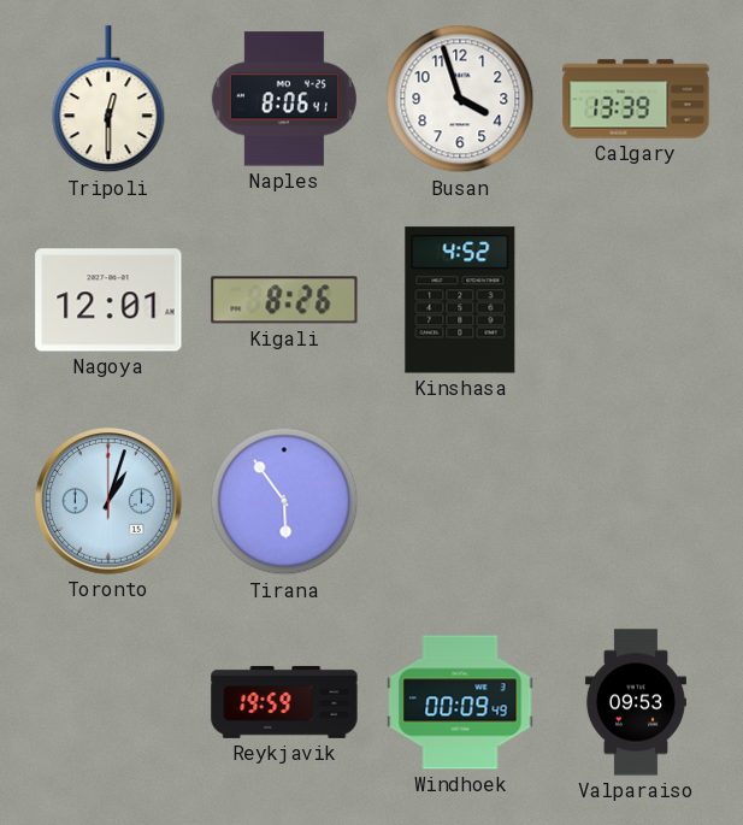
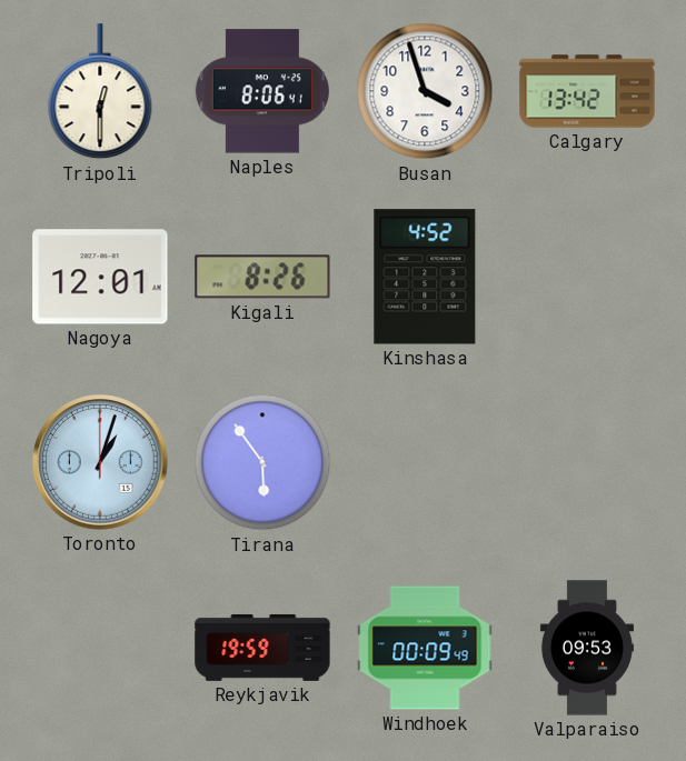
Calgary: 13:39 -> 13:42
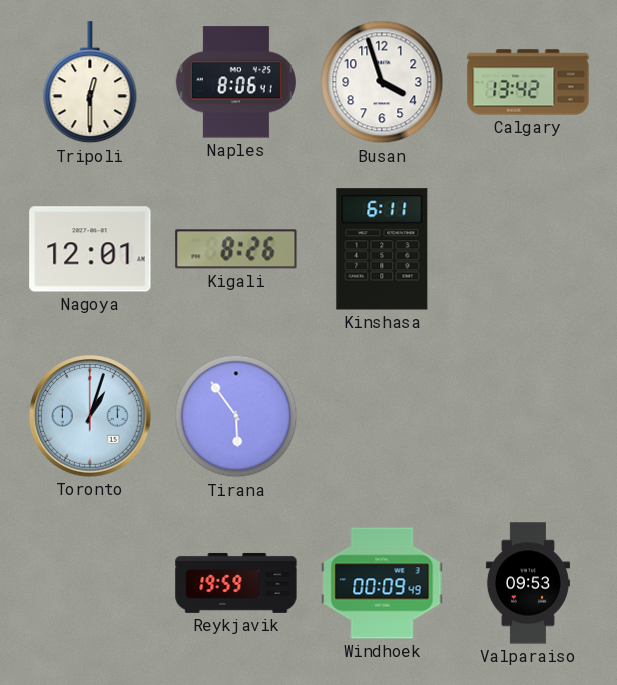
Kinshasa: 4:52 -> 6:11
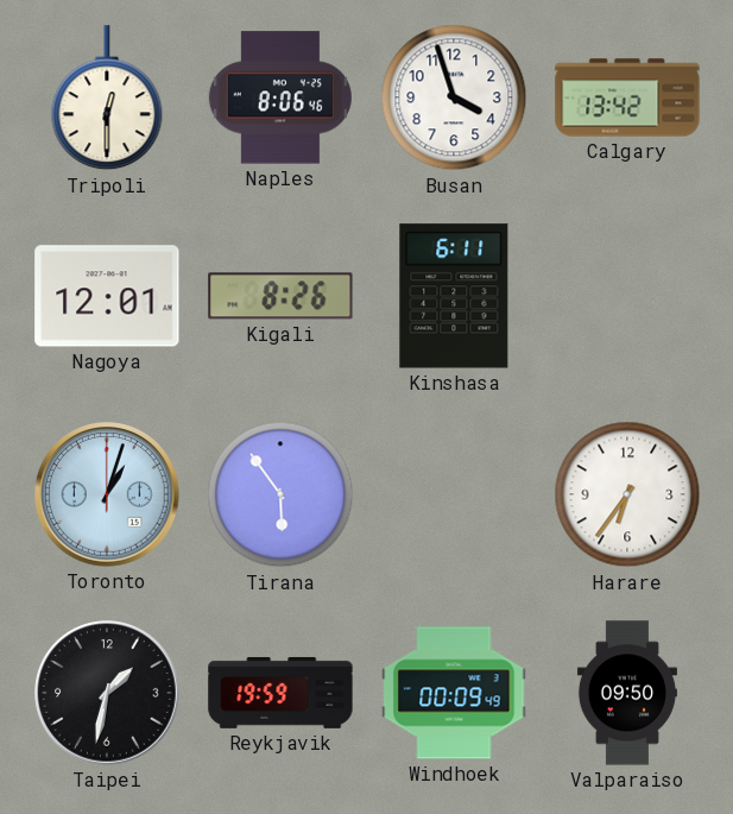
Naples: 8:06:41 -> 8:06:46
Harare: none -> 6:36
Taipei: none -> 1:32
Valparaiso: 09:53 -> 09:50
